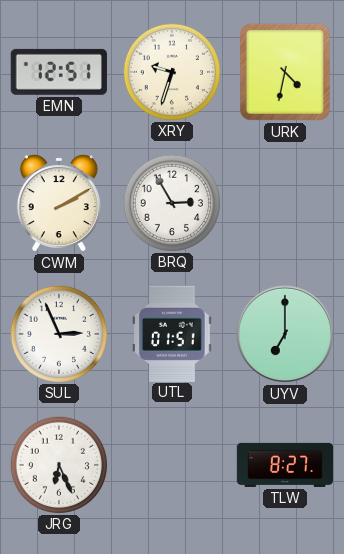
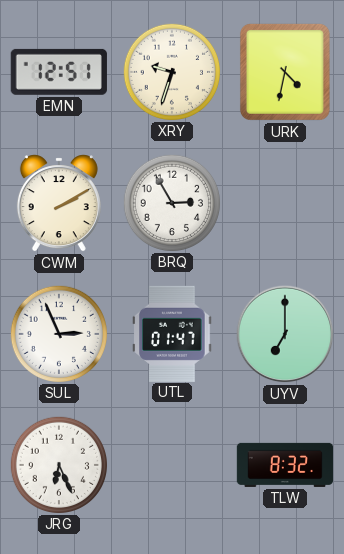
UTL: 01:51 -> 01:47
TLW: 8:27 -> 8:32
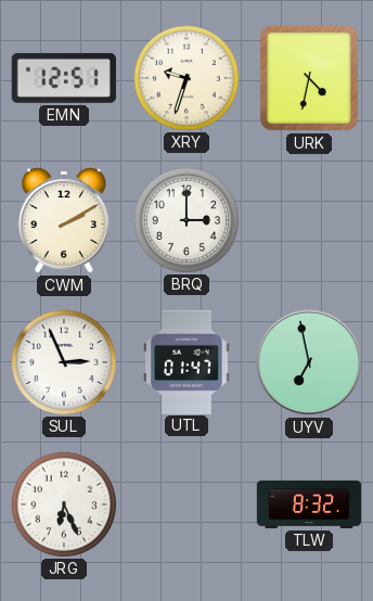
BRQ: 2:55 -> 3:00
UYV: 7:00 -> 6:58
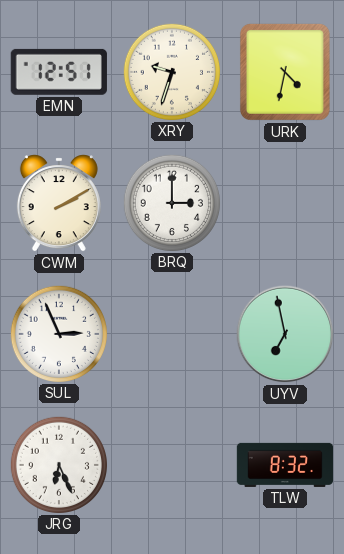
UTL: 01:47 -> none
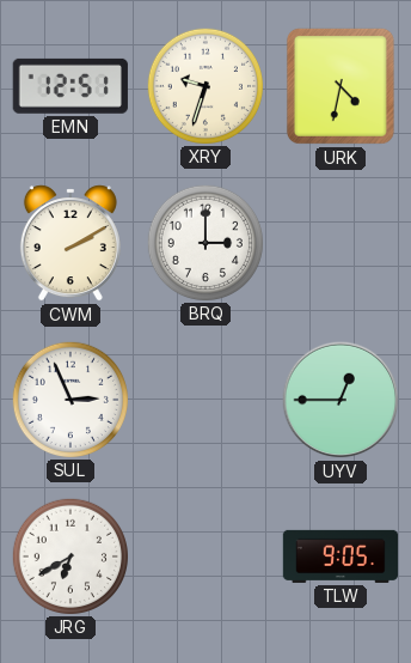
UYV: 6:58 -> 12:45
JRG: 6:26 -> 6:40
TLW: 8:32 -> 9:05
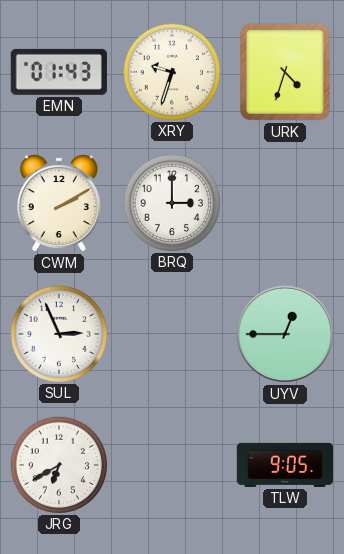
EMN: 12:51 -> 01:43
URK: 4:32 -> 4:33
